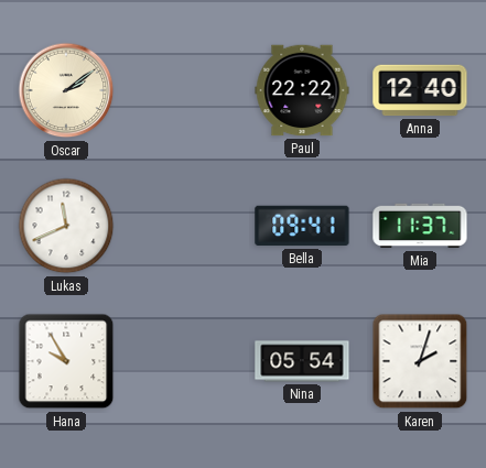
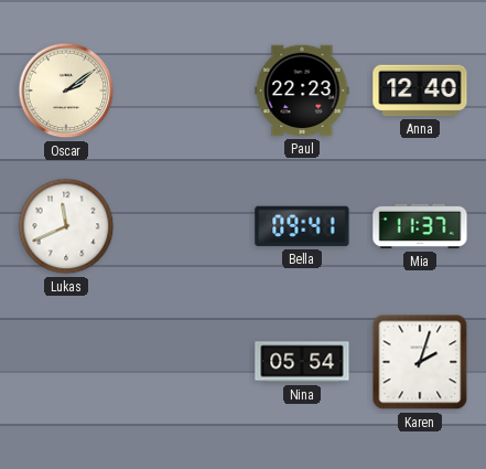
Paul: 22:22 -> 22:23
Hana: 9:55 -> none
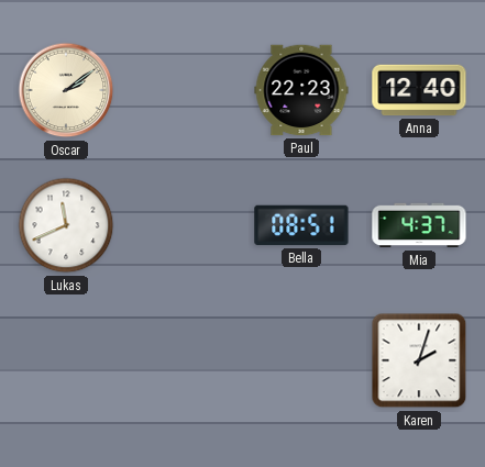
Bella: 09:41 -> 08:51
Mia: 11:37 -> 4:37
Nina: 05:54 -> none
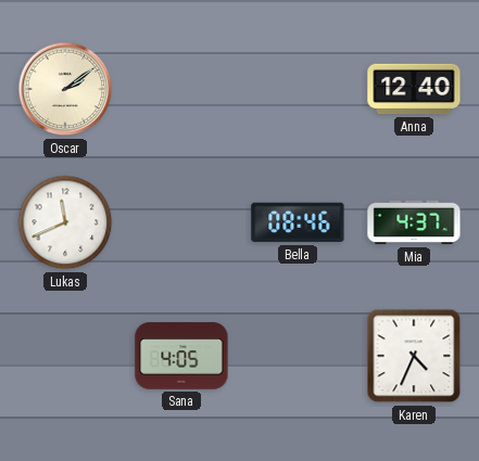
Paul: 22:23 -> none
Bella: 08:51 -> 08:46
Sana: none -> 4:05
Karen: 2:03 -> 4:34
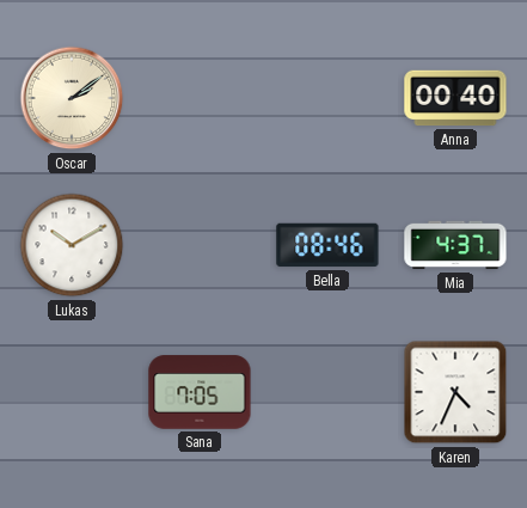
Anna: 12:40 -> 00:40
Lukas: 11:41 -> 10:10
Sana: 4:05 -> 7:05
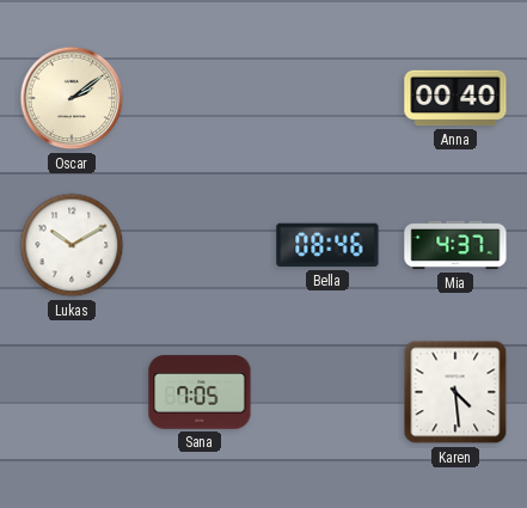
Karen: 4:34 -> 4:29
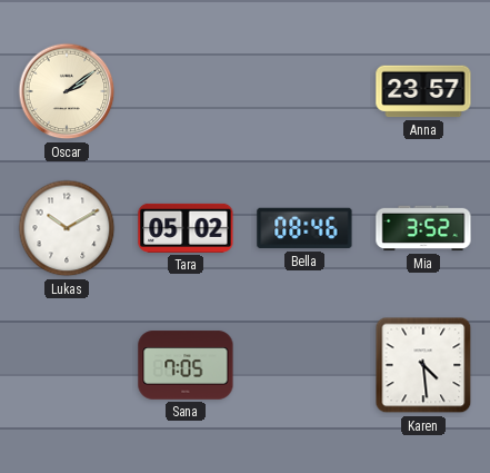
Anna: 00:40 -> 23:57
Tara: none -> 05:02
Mia: 4:37 -> 3:52
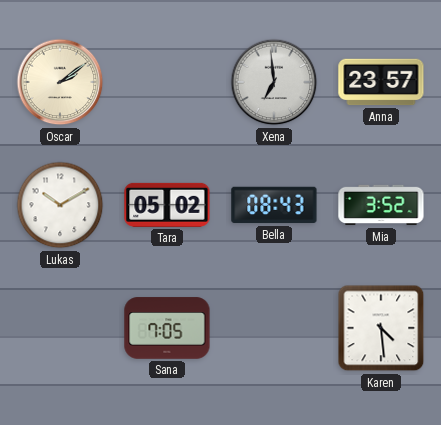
Xena: none -> 6:59
Bella: 08:46 -> 08:43
